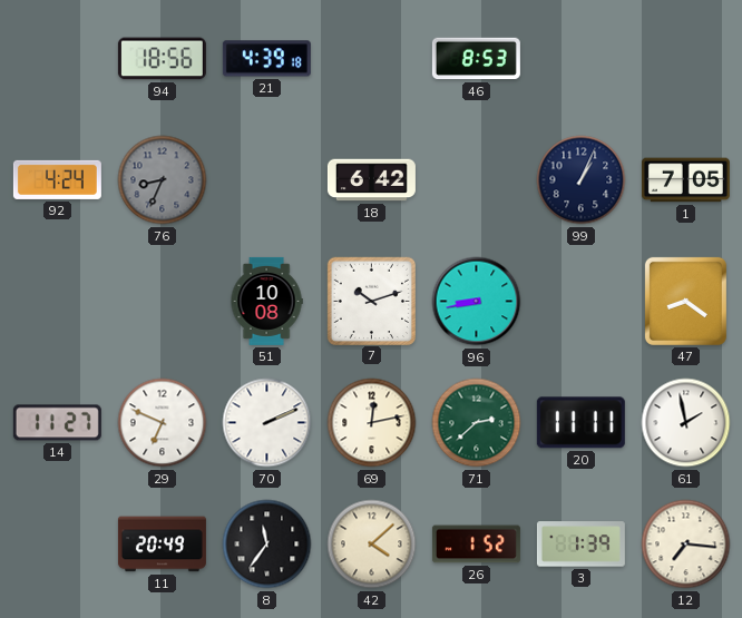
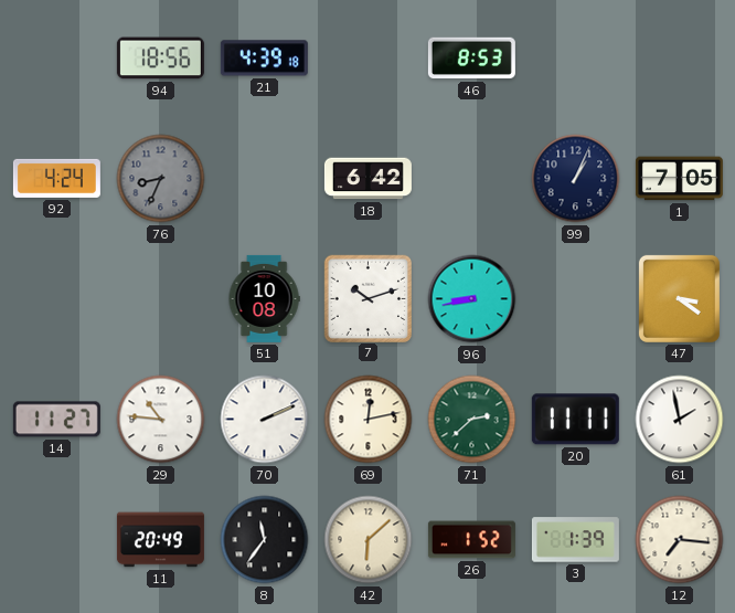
47: 8:21 -> 3:21
29: 6:49 -> 10:46
42: 4:08 -> 6:08
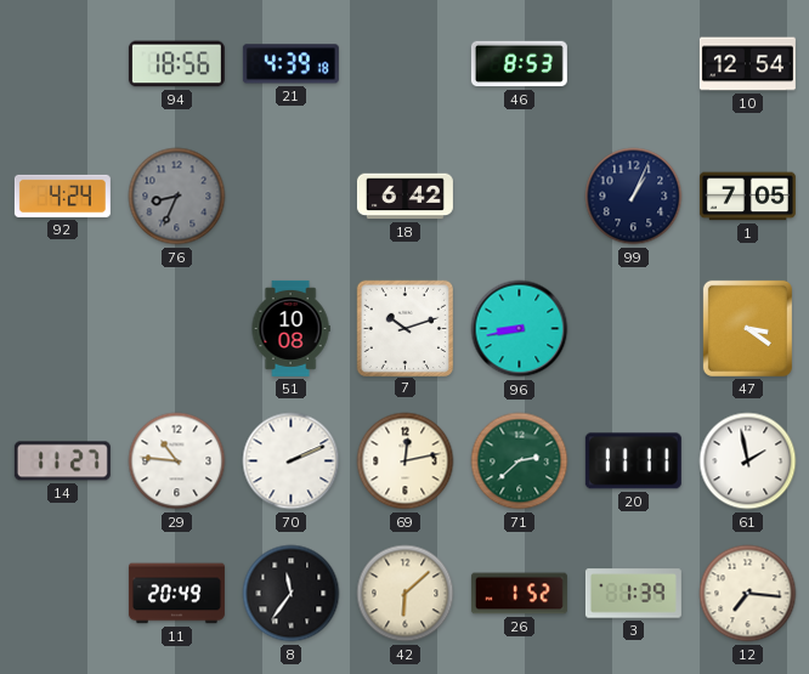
10: none -> 12:54
